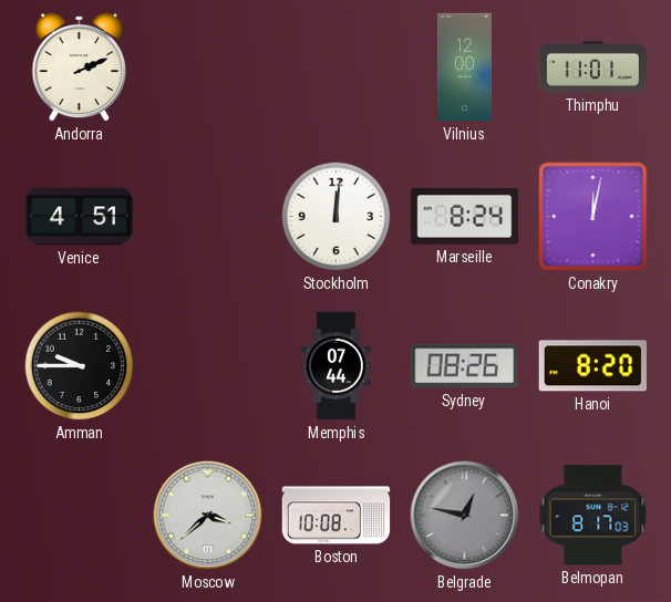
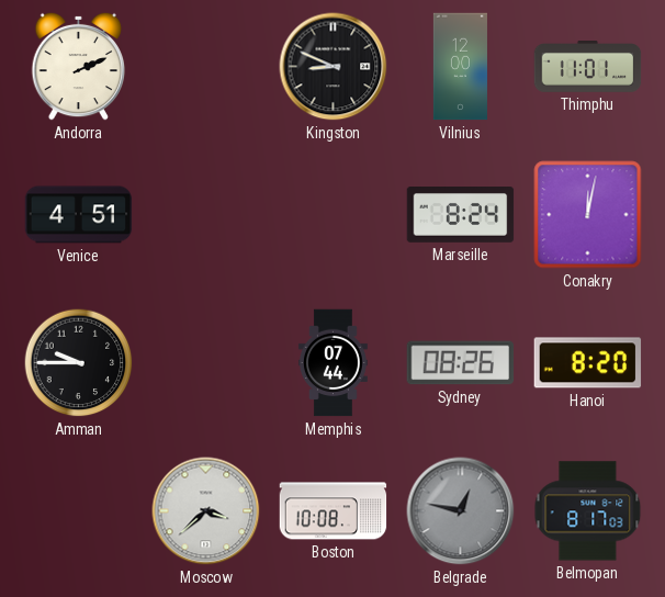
Kingston: none -> 8:49
Stockholm: 12:01 -> none
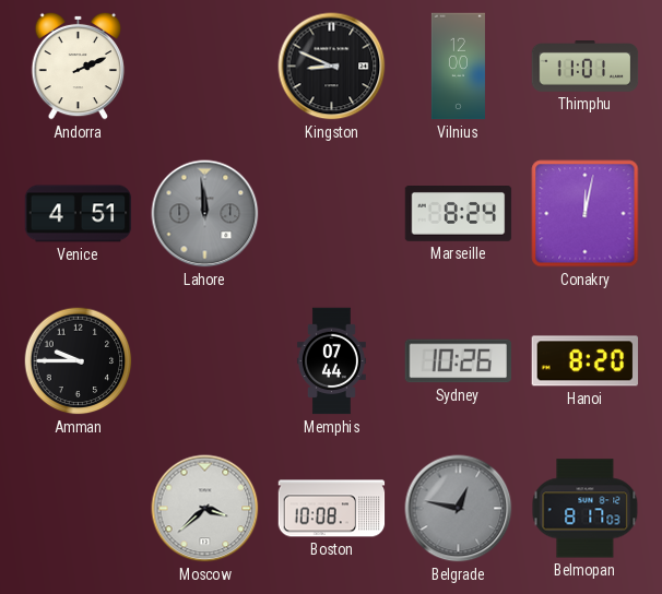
Lahore: none -> 11:59
Sydney: 08:26 -> 10:26
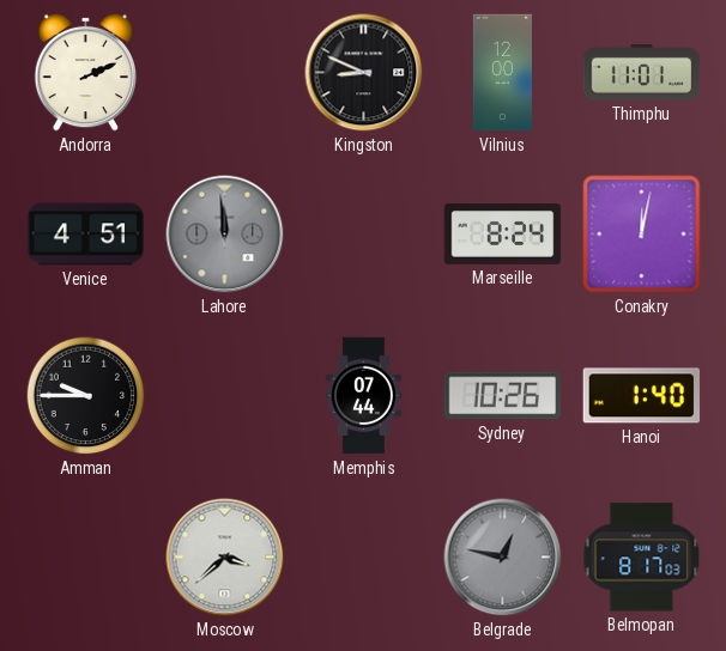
Hanoi: 8:20 -> 1:40
Boston: 10:08 -> none
